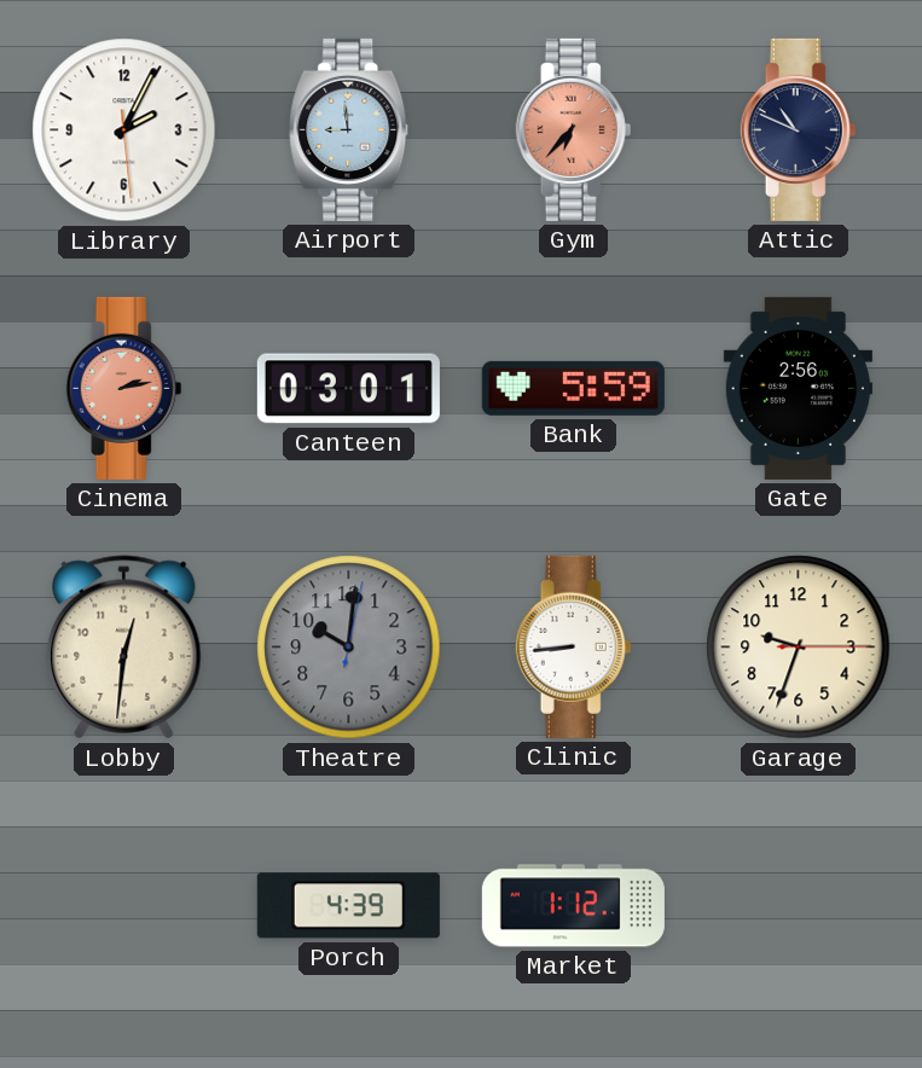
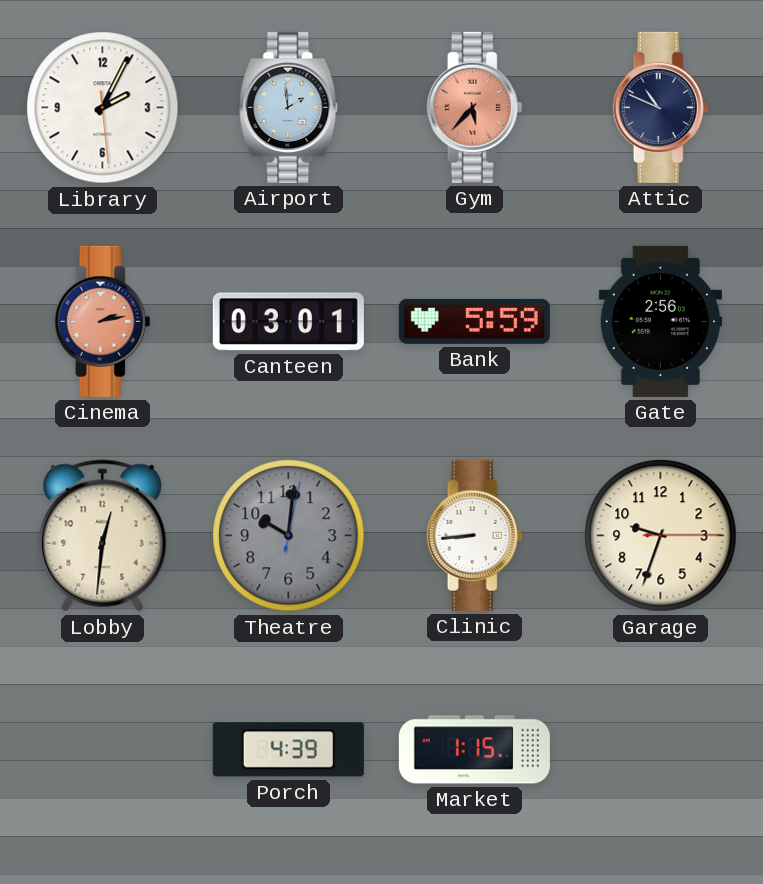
Airport: 8:59 -> 1:59
Gym: 6:37 -> 5:37
Market: 1:12 -> 1:15
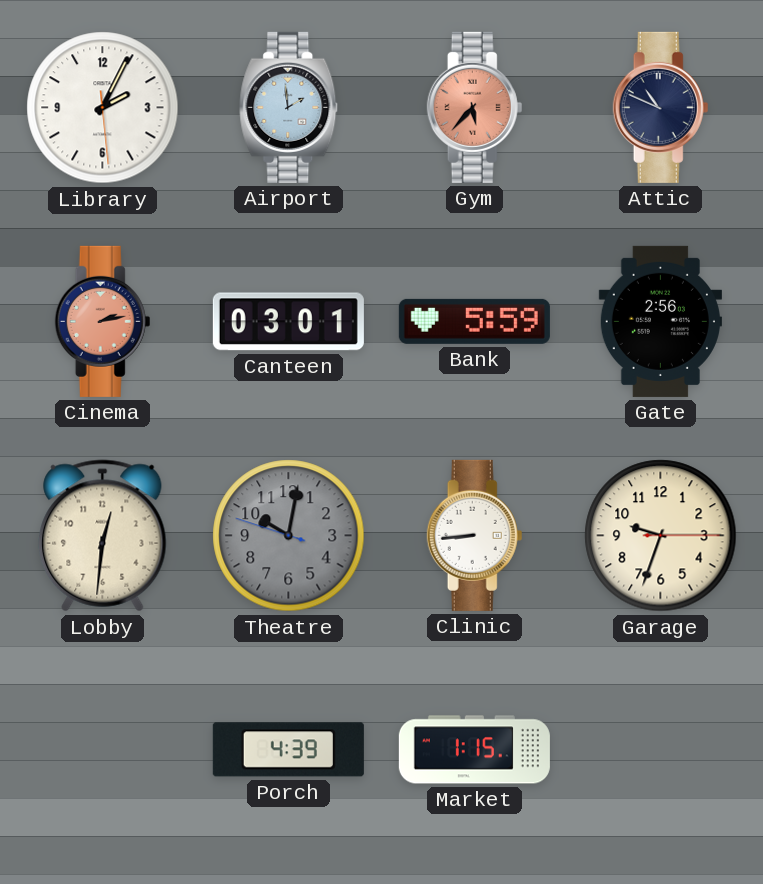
Theatre: 10:01:02 -> 10:01:48
